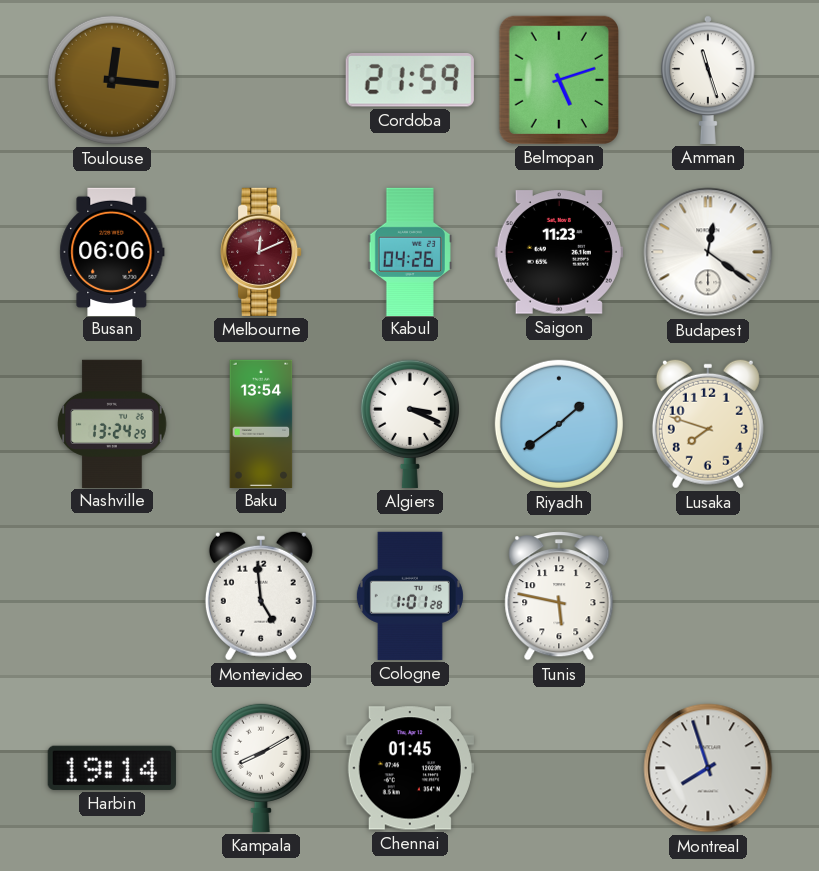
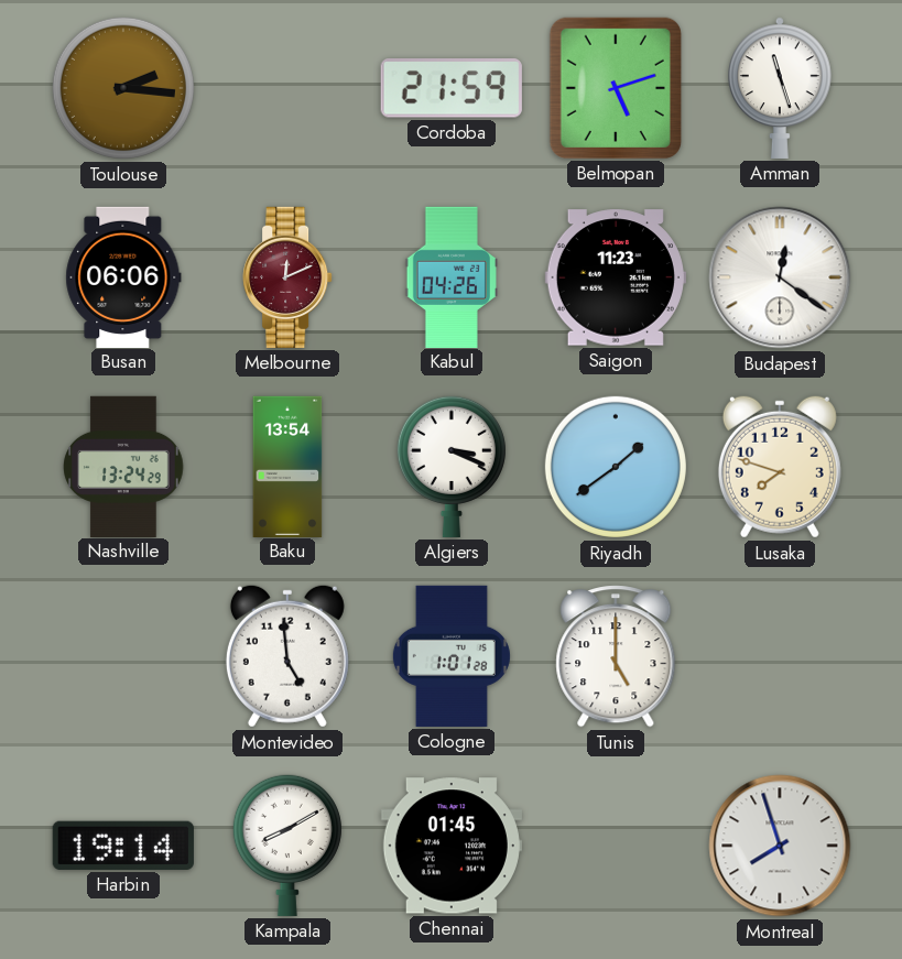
Toulouse: 12:16 -> 2:16
Tunis: 5:47 -> 5:00
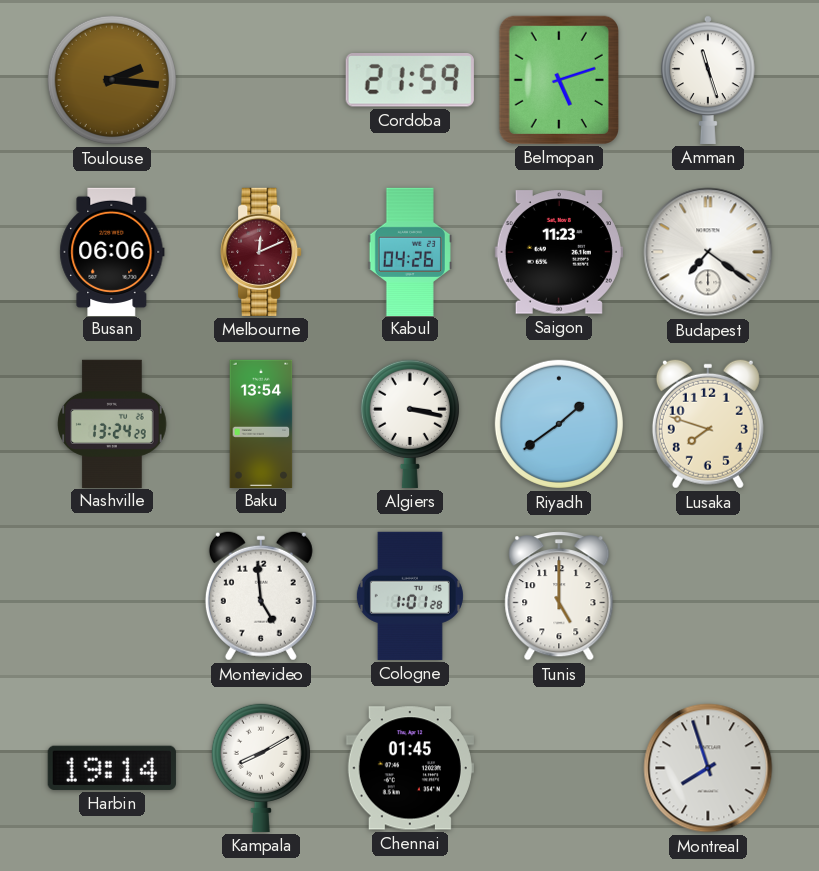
Budapest: 12:21 -> 7:21
Algiers: 3:19 -> 3:17
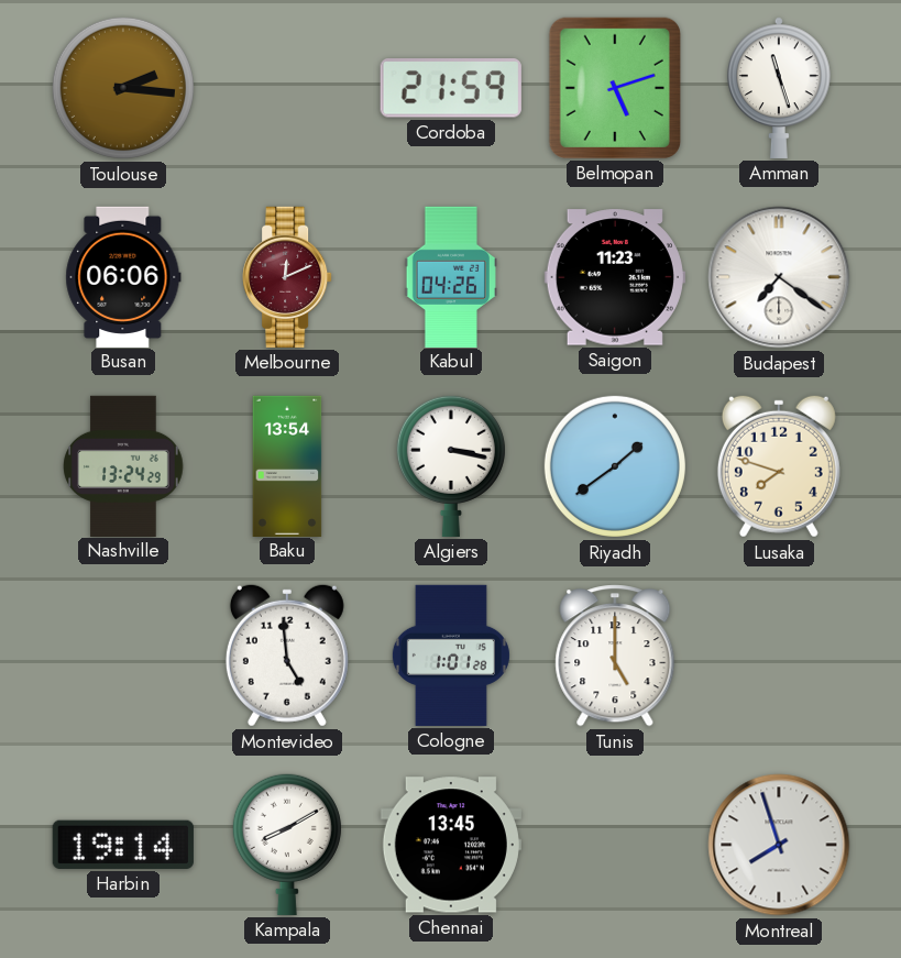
Chennai: 01:45 -> 13:45
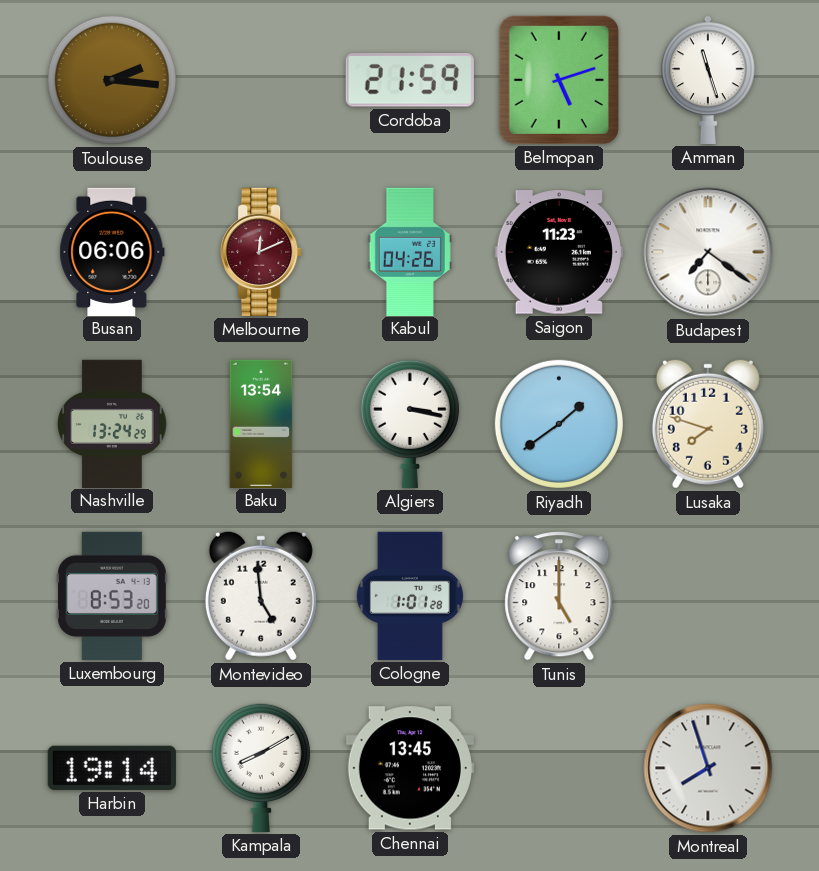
Luxembourg: none -> 8:53
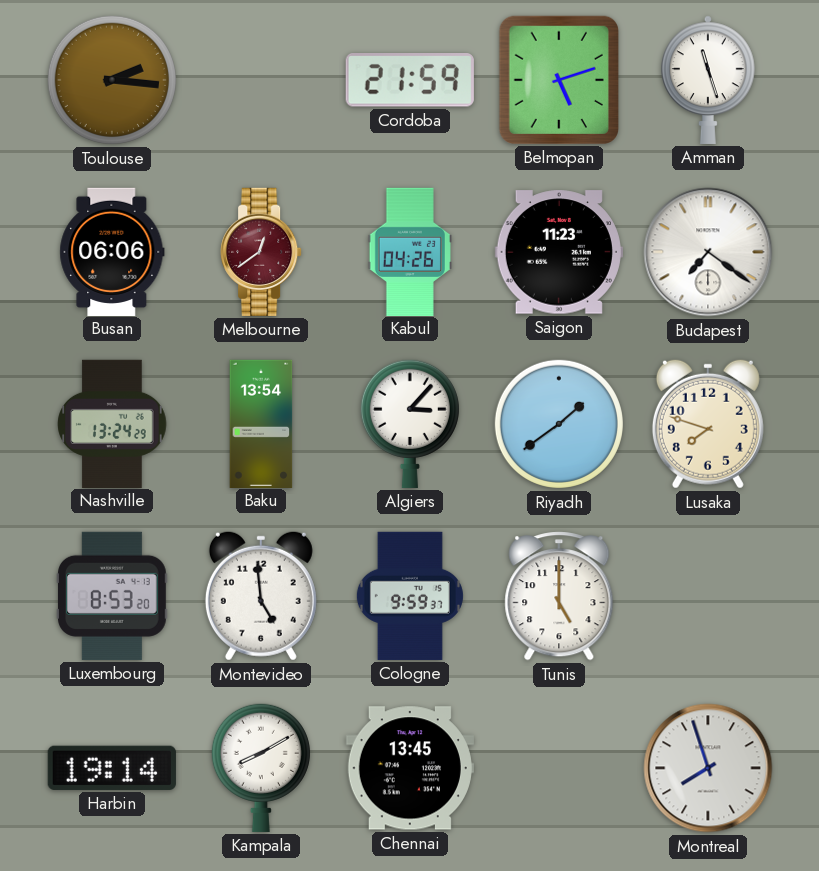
Melbourne: 12:11 -> 12:39
Algiers: 3:17 -> 3:07
Cologne: 1:01 -> 9:59
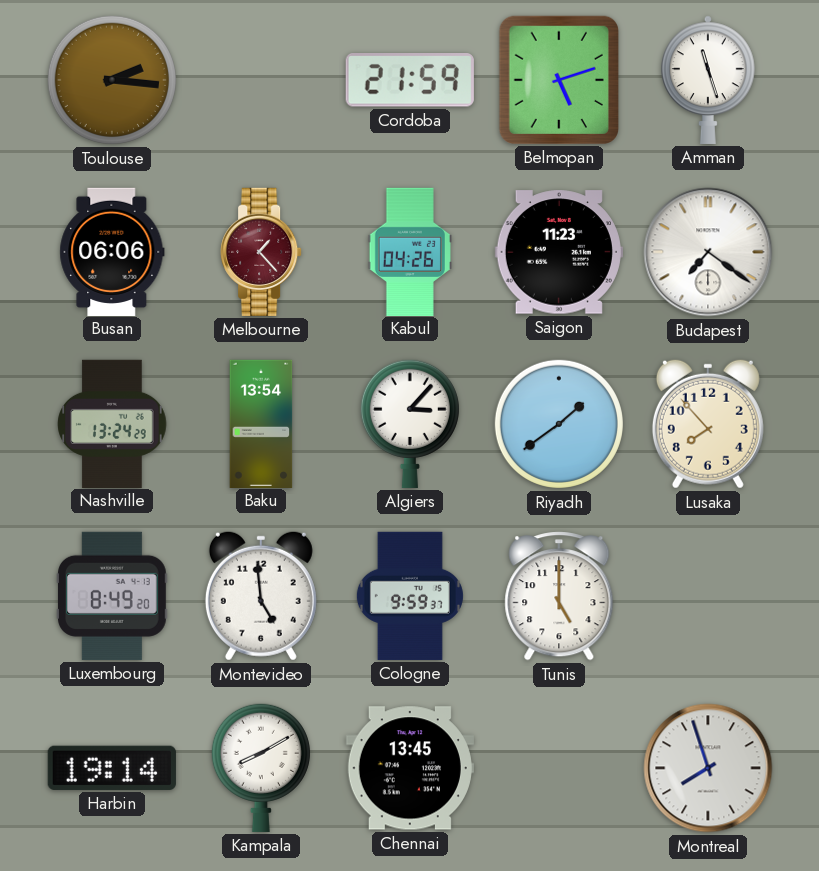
Melbourne: 12:39 -> 1:23
Lusaka: 7:48 -> 7:53
Luxembourg: 8:53 -> 8:49
